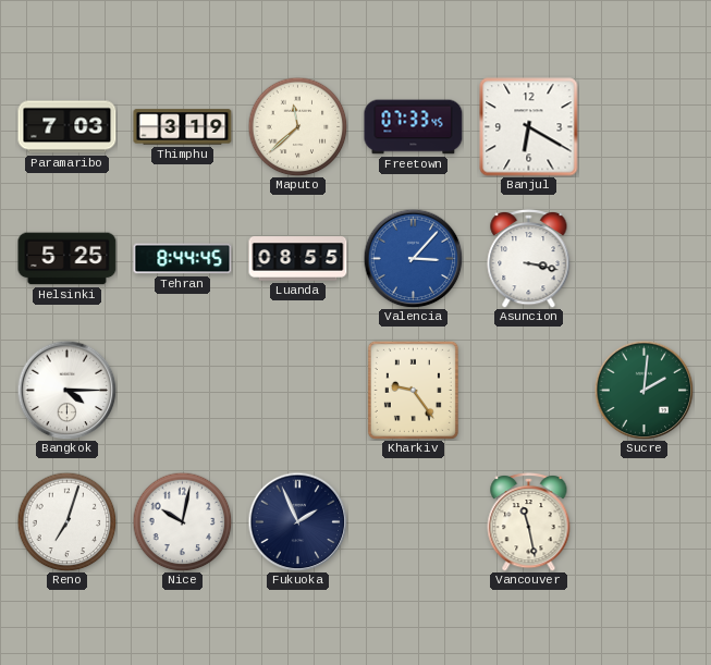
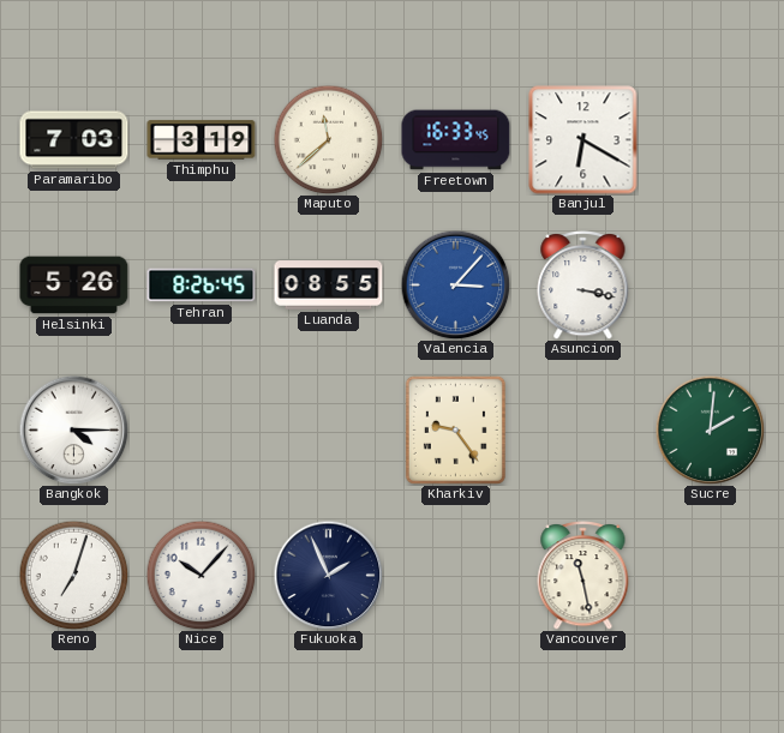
Freetown: 07:33 -> 16:33
Helsinki: 5:25 -> 5:26
Tehran: 8:44 -> 8:26
Nice: 10:02 -> 10:07
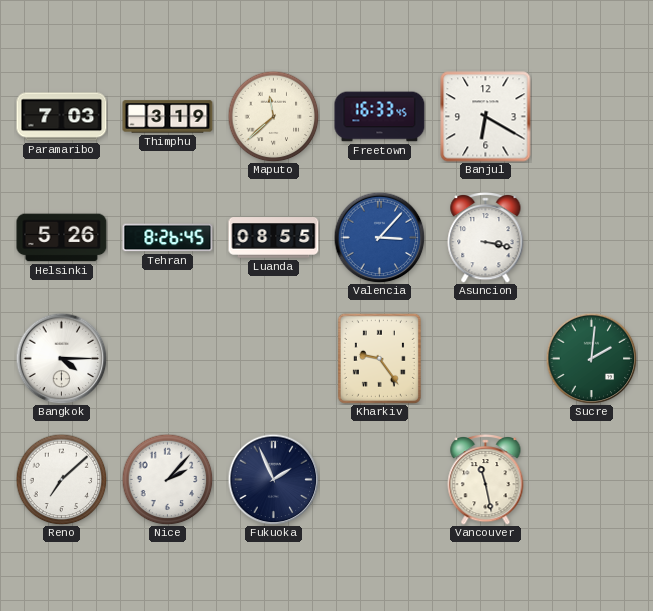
Reno: 7:03 -> 7:08
Nice: 10:07 -> 2:07
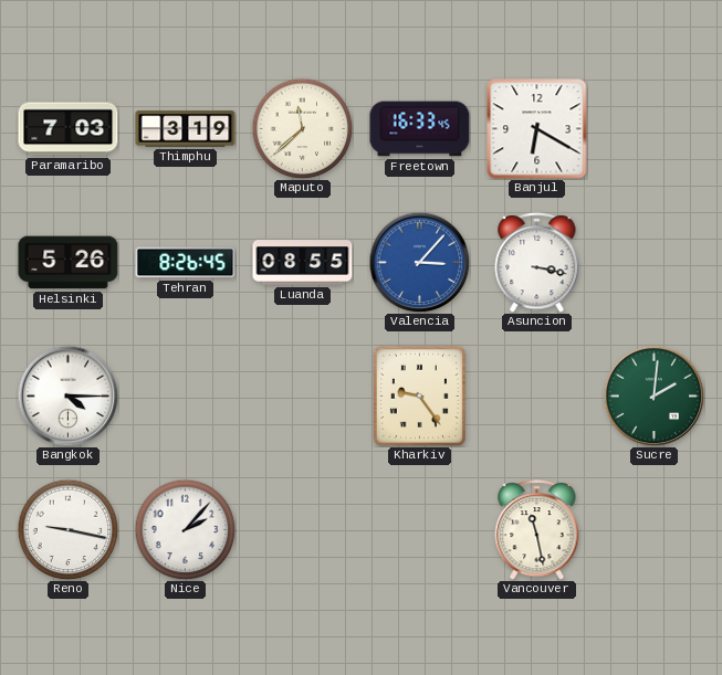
Reno: 7:08 -> 9:17
Fukuoka: 1:56 -> none
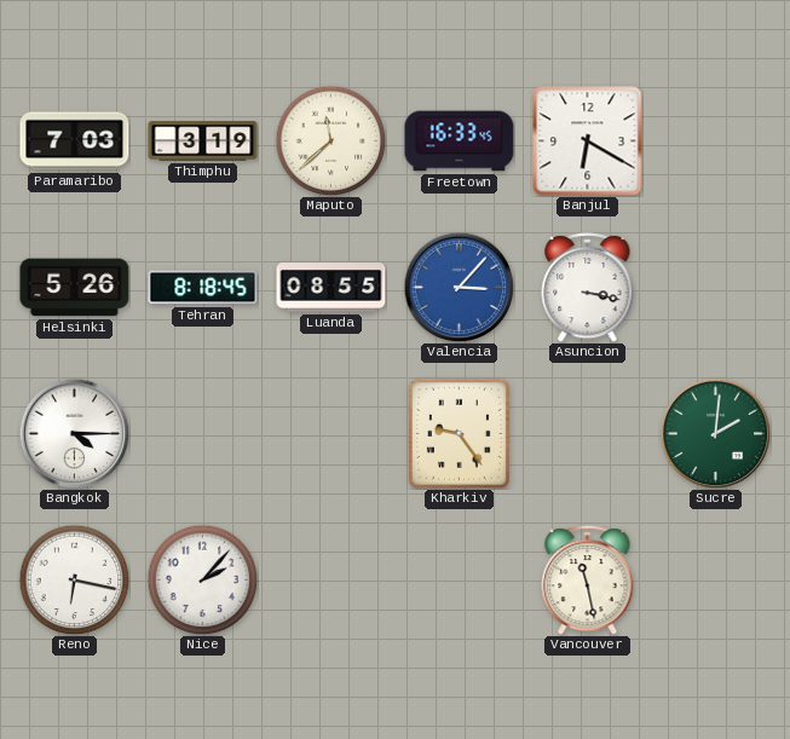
Tehran: 8:26 -> 8:18
Reno: 9:17 -> 6:17
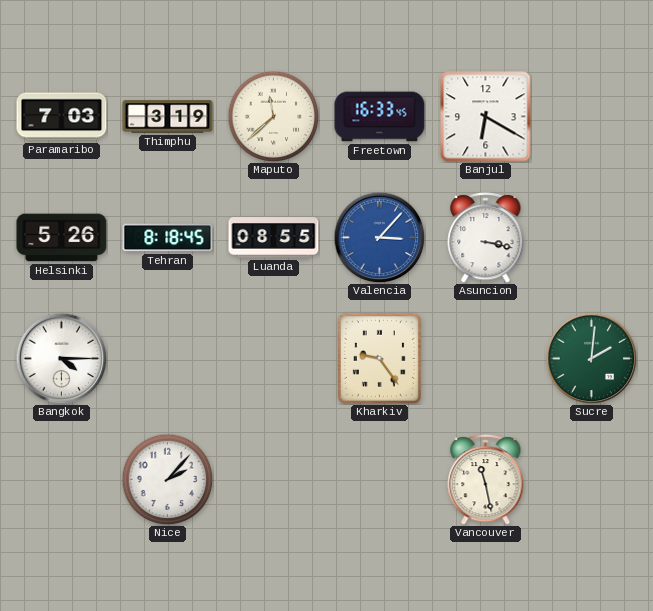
Reno: 6:17 -> none
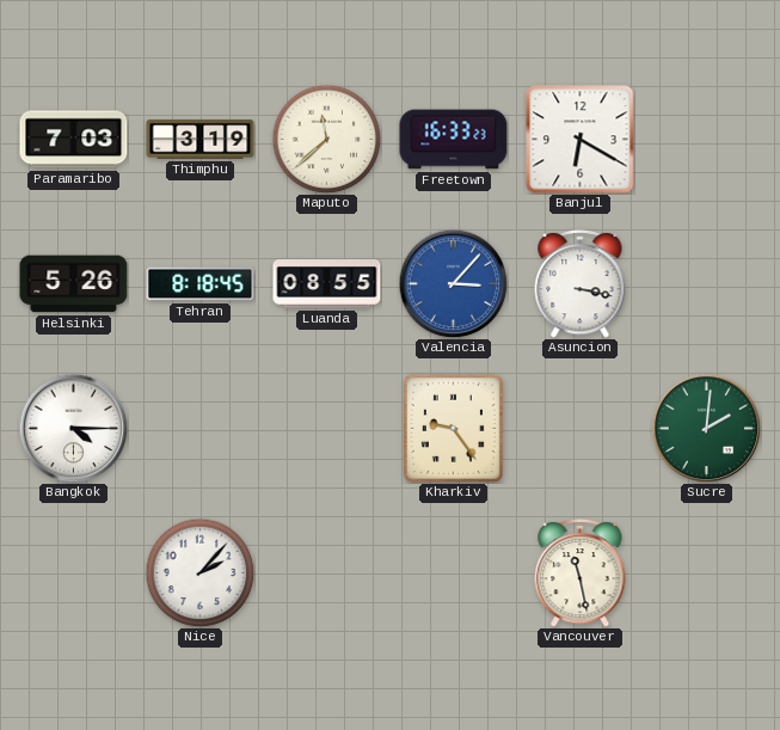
Freetown: 16:33:45 -> 16:33:23
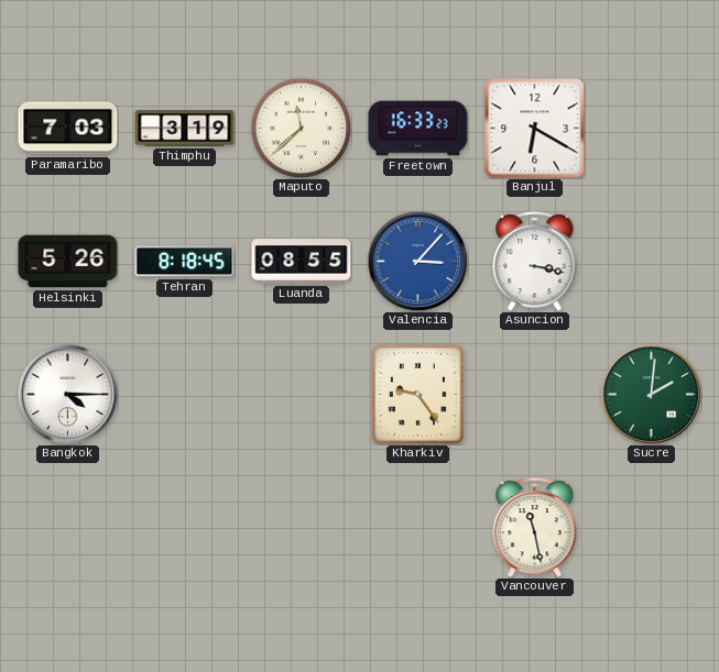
Nice: 2:07 -> none
